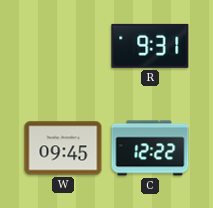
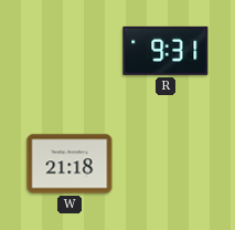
W: 09:45 -> 21:18
C: 12:22 -> none
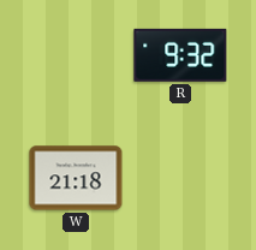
R: 9:31 -> 9:32
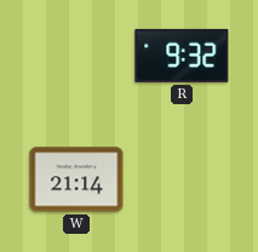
W: 21:18 -> 21:14
